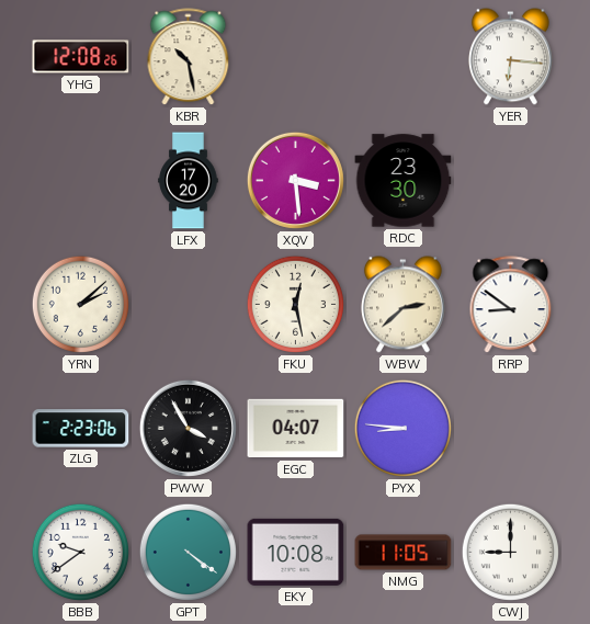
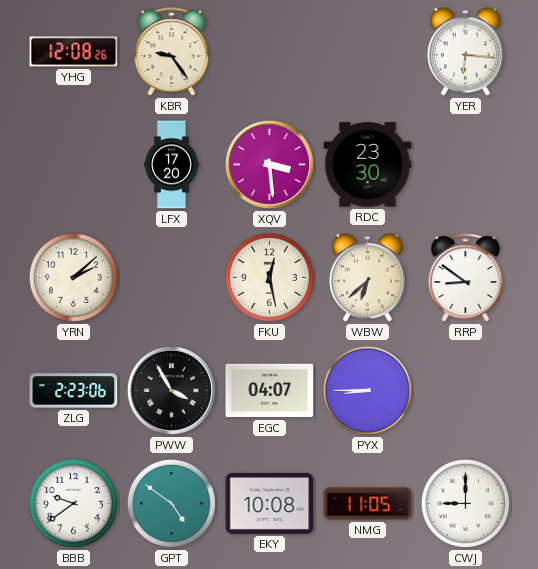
KBR: 10:28 -> 9:24
WBW: 2:38 -> 6:38
PYX: 8:46 -> 8:45
GPT: 4:21 -> 4:51
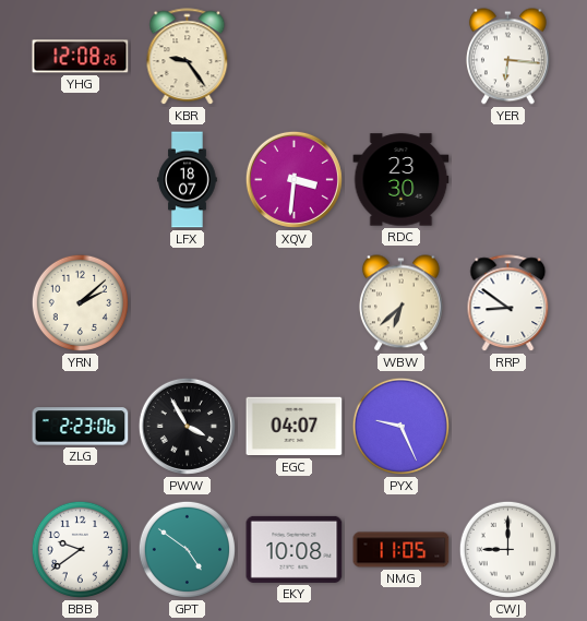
LFX: 17:20 -> 18:07
XQV: 3:29 -> 3:31
FKU: 12:28 -> none
PYX: 8:45 -> 9:26
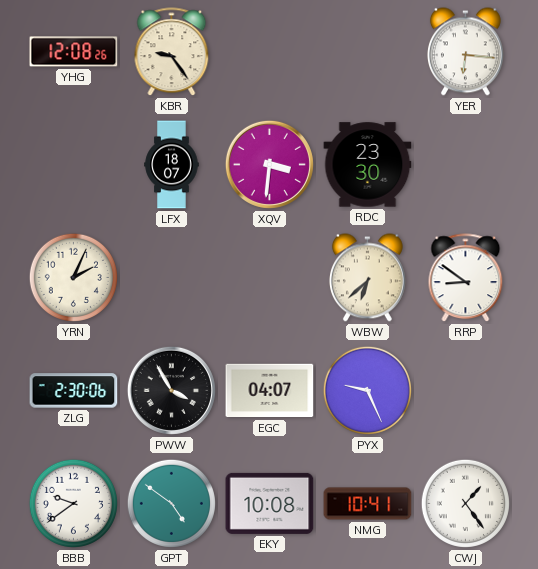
YRN: 2:08 -> 2:04
ZLG: 2:23 -> 2:30
NMG: 11:05 -> 10:41
CWJ: 9:00 -> 1:24
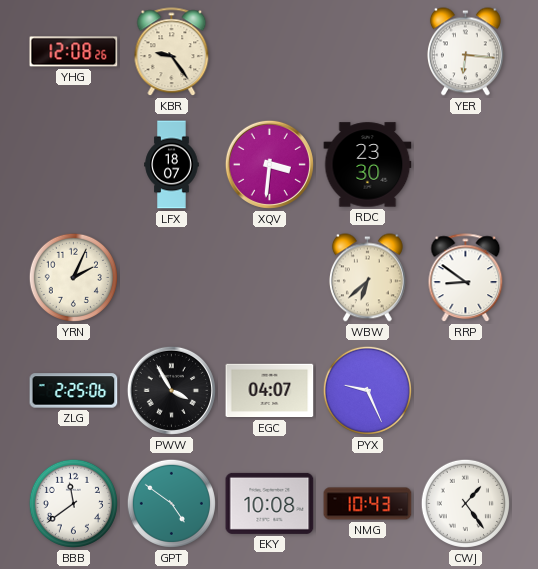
ZLG: 2:30 -> 2:25
BBB: 9:39 -> 11:39
NMG: 10:41 -> 10:43
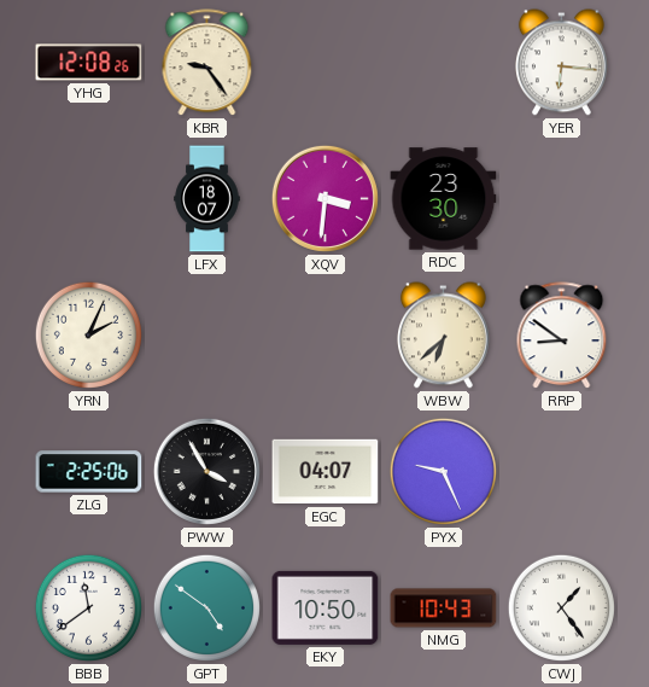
EKY: 10:08 -> 10:50
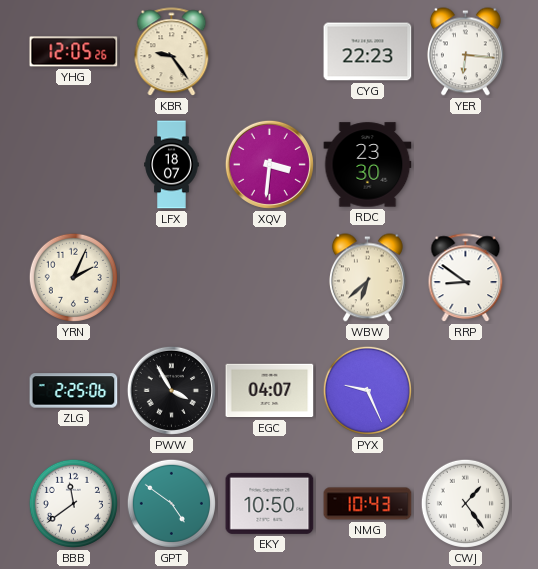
YHG: 12:08 -> 12:05
CYG: none -> 22:23
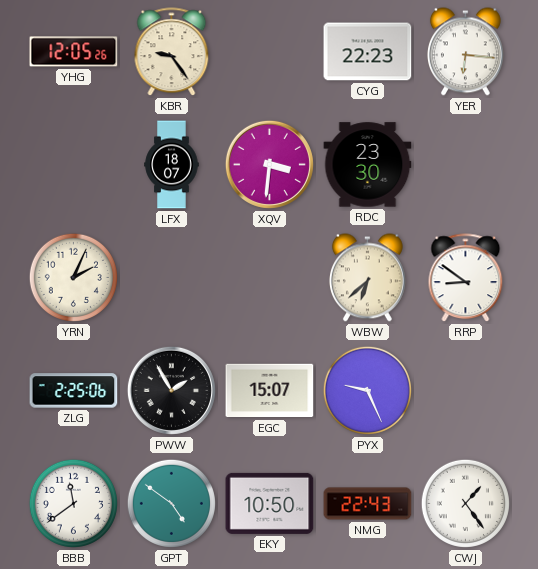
PWW: 3:55 -> 1:55
EGC: 04:07 -> 15:07
NMG: 10:43 -> 22:43
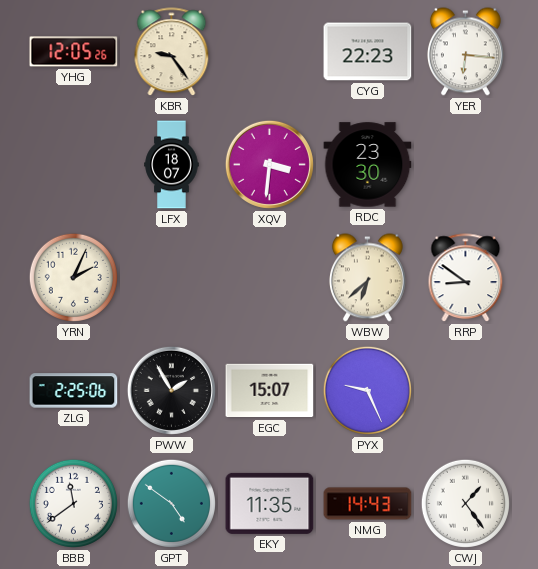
EKY: 10:50 -> 11:35
NMG: 22:43 -> 14:43
